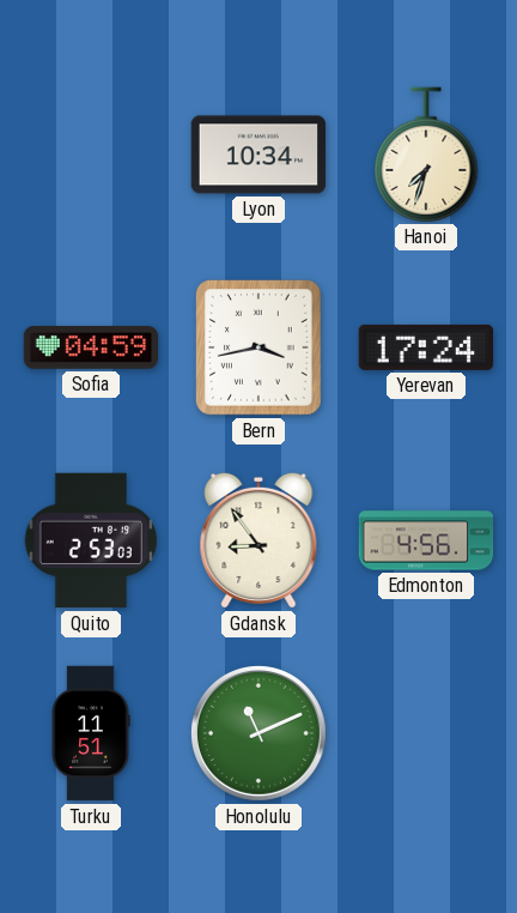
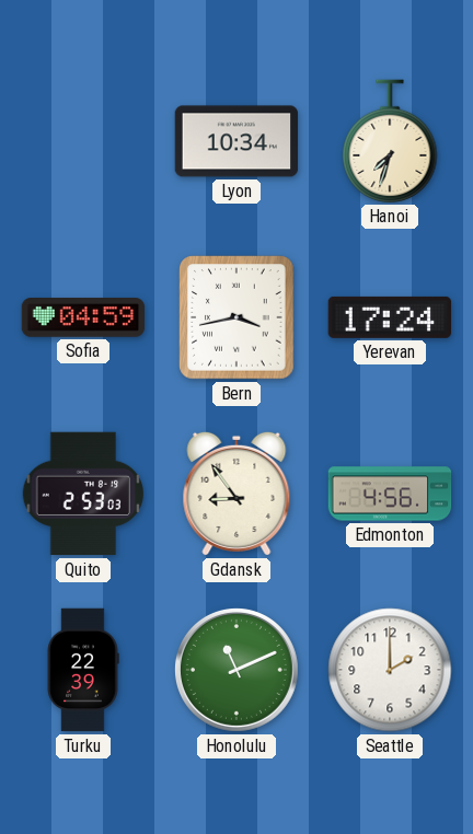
Turku: 11:51 -> 22:39
Seattle: none -> 2:00
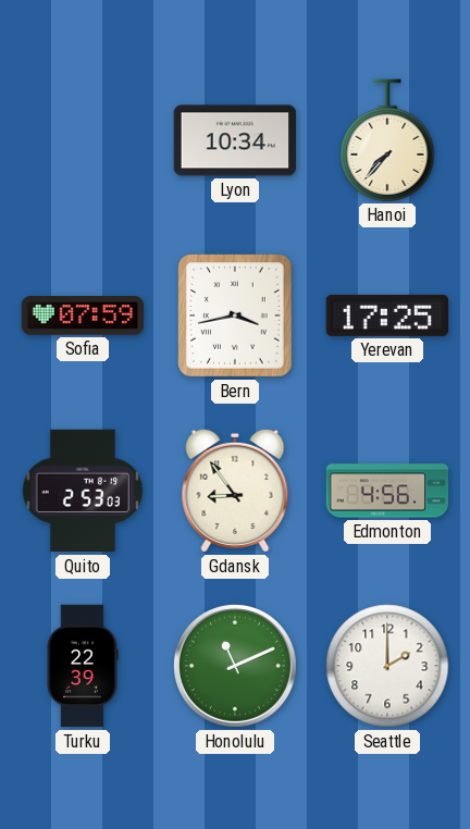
Hanoi: 7:33 -> 7:37
Sofia: 04:59 -> 07:59
Yerevan: 17:24 -> 17:25
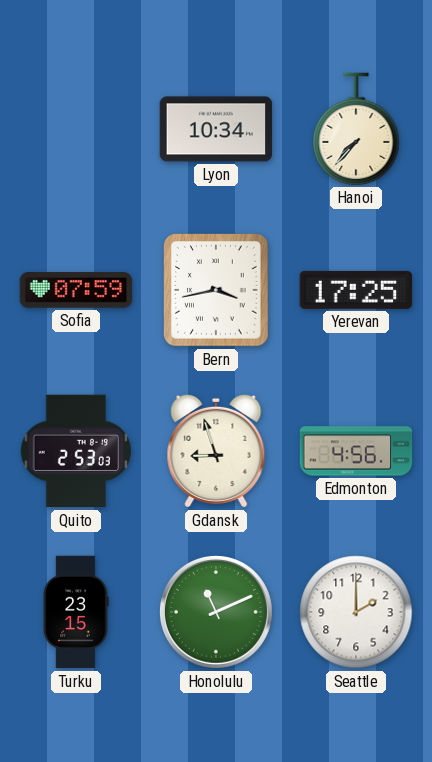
Gdansk: 8:54 -> 8:57
Turku: 22:39 -> 23:15
